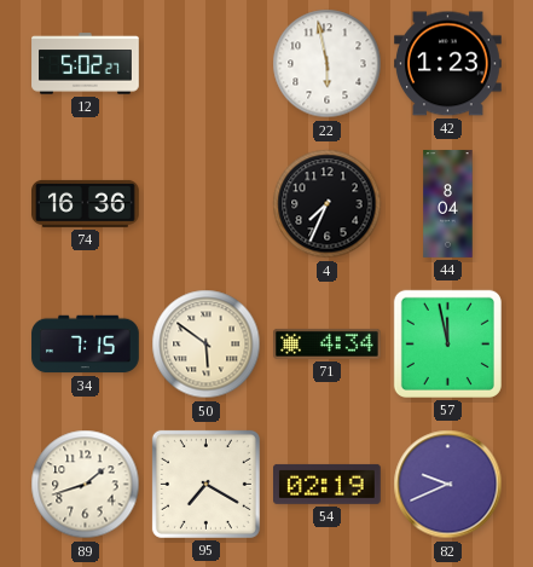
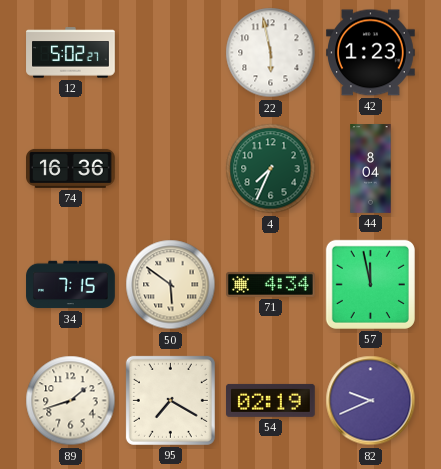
4 dial: black -> green
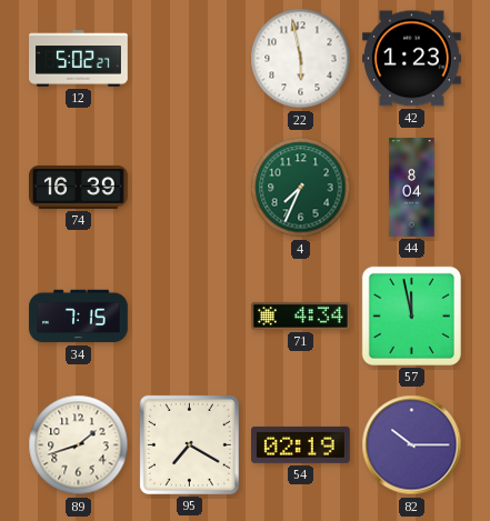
74: 16:36 -> 16:39
50: 5:51 -> none
82: 9:41 -> 10:15
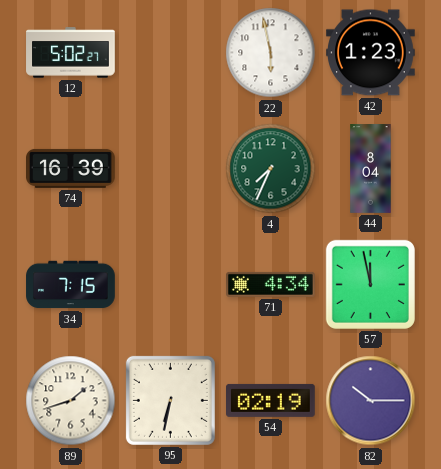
95: 7:20 -> 6:32
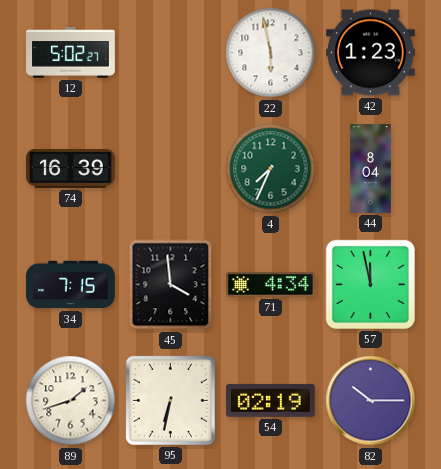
45: none -> 3:59
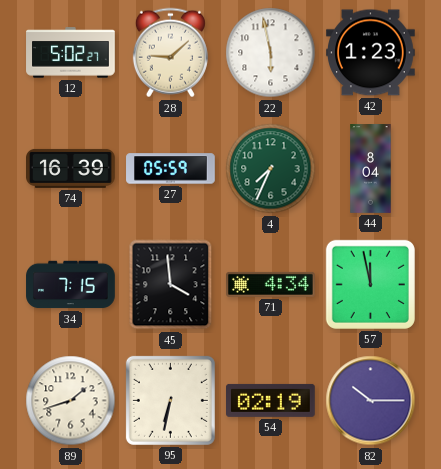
28: none -> 9:08
27: none -> 05:59
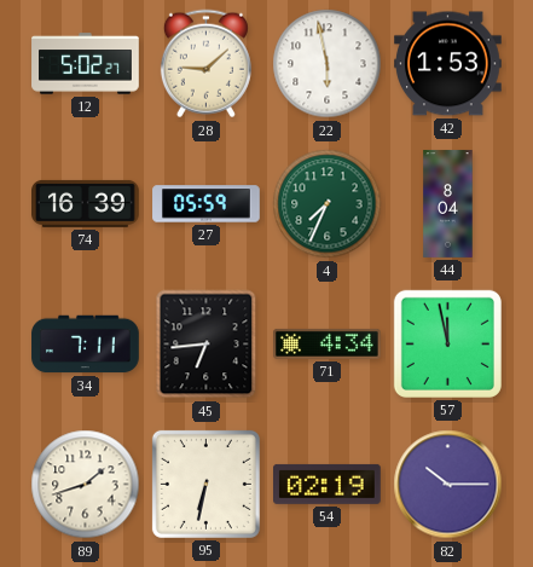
42: 1:23 -> 1:53
34: 7:15 -> 7:11
45: 3:59 -> 6:44
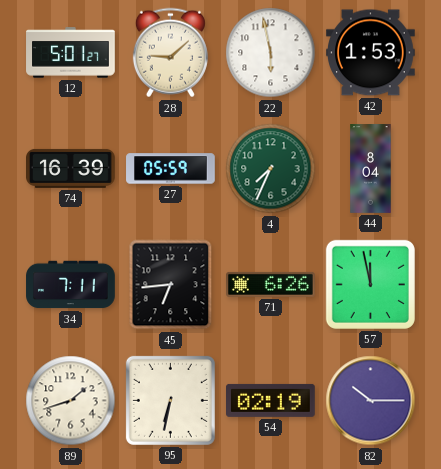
12: 5:02 -> 5:01
71: 4:34 -> 6:26
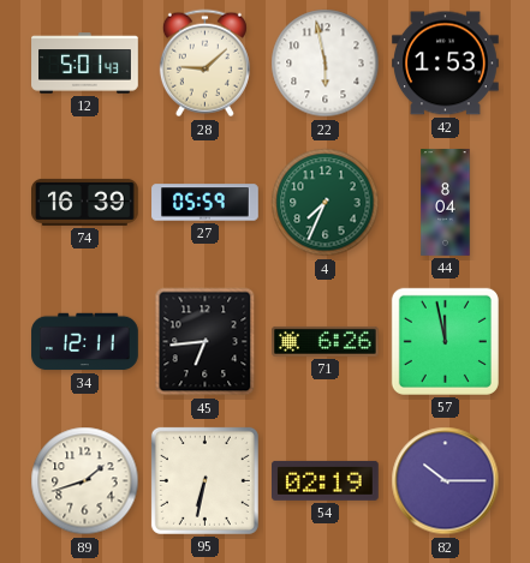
12: 5:01:27 -> 5:01:43
34: 7:11 -> 12:11
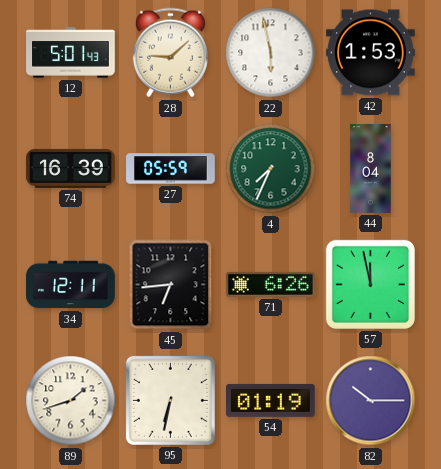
54: 02:19 -> 01:19
